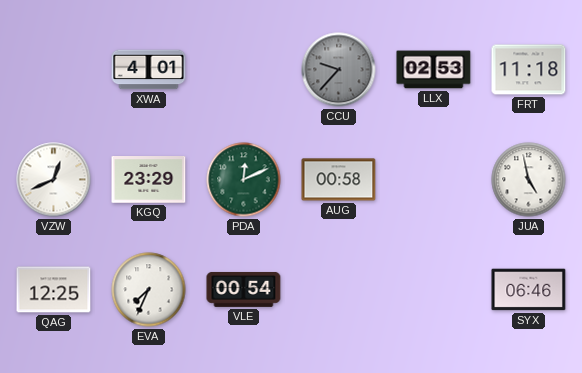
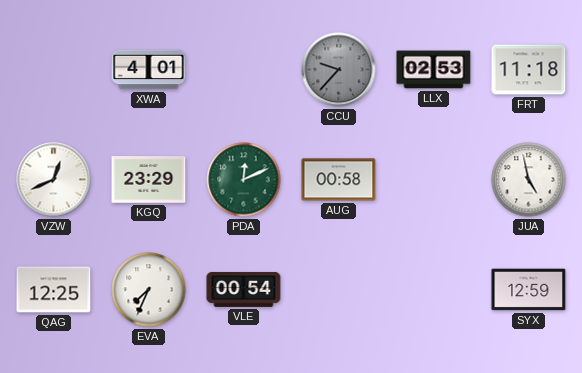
SYX: 06:46 -> 12:59
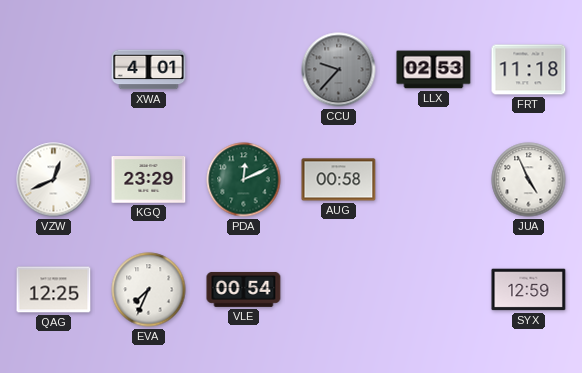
JUA: 4:58 -> 4:56
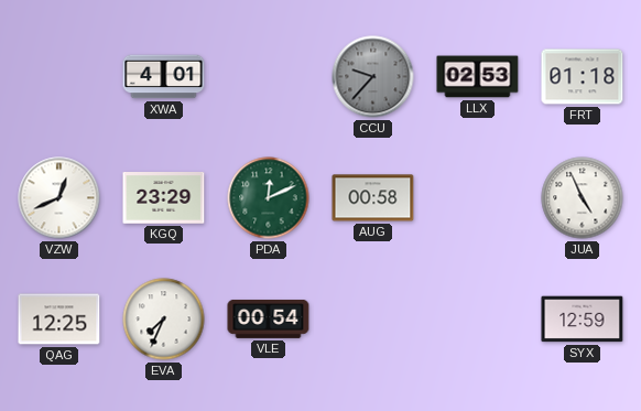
FRT: 11:18 -> 01:18
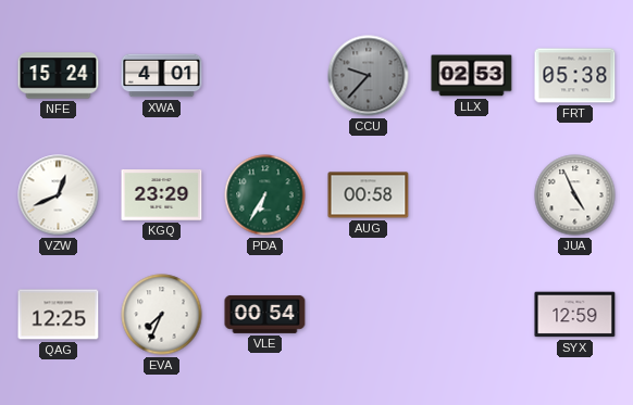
NFE: none -> 15:24
FRT: 01:18 -> 05:38
PDA: 12:11 -> 6:35
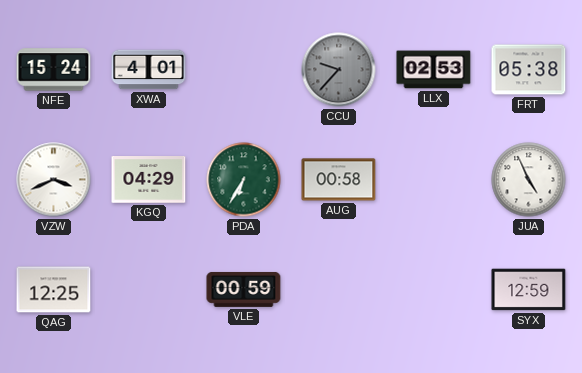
VZW: 12:41 -> 3:41
KGQ: 23:29 -> 04:29
EVA: 7:34 -> none
VLE: 00:54 -> 00:59
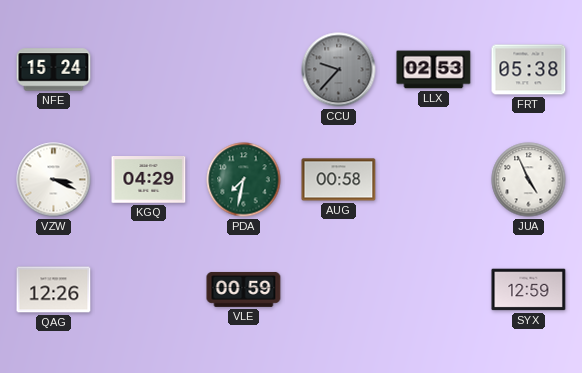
XWA: 4:01 -> none
VZW: 3:41 -> 3:19
PDA: 6:35 -> 7:32
QAG: 12:25 -> 12:26
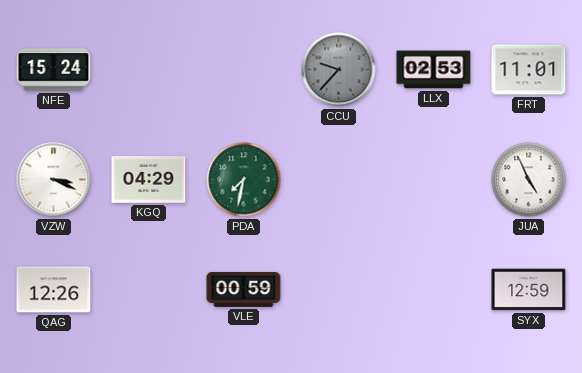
FRT: 05:38 -> 11:01
AUG: 00:58 -> none
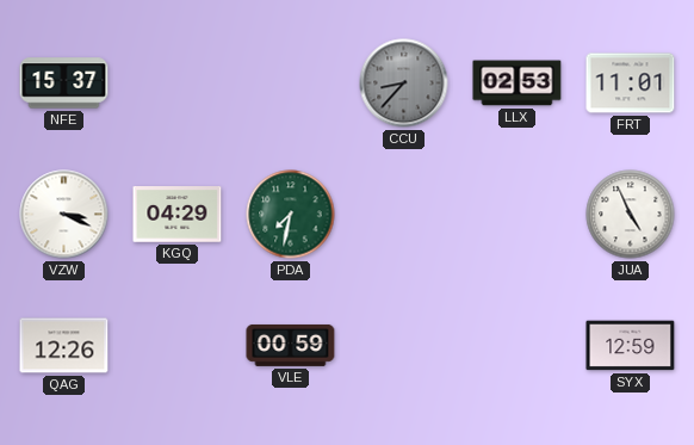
NFE: 15:24 -> 15:37
CCU: 9:37 -> 8:37
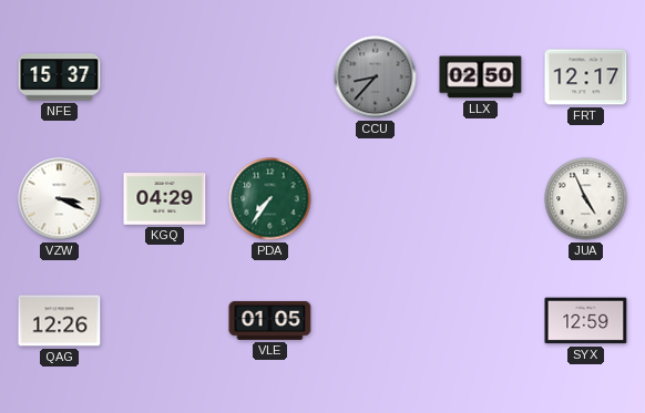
LLX: 02:53 -> 02:50
FRT: 11:01 -> 12:17
PDA: 7:32 -> 7:36
VLE: 00:59 -> 01:05
